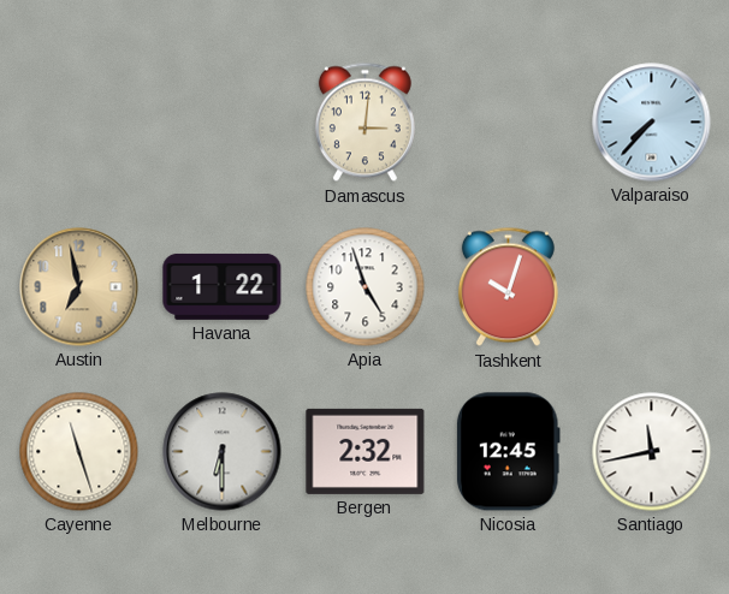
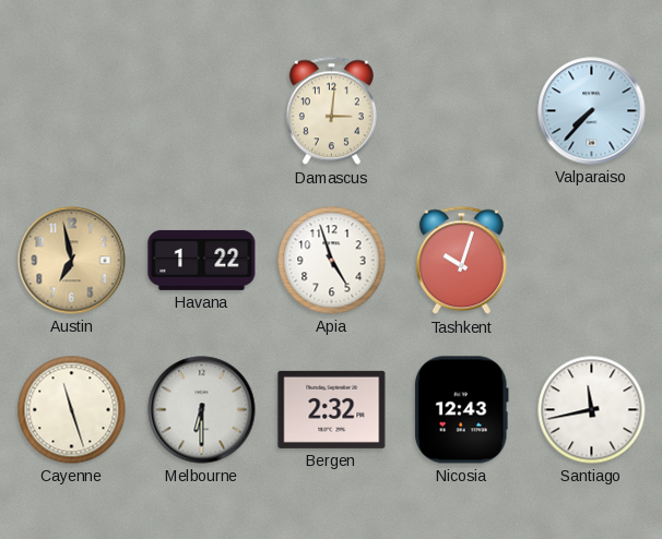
Nicosia: 12:45 -> 12:43
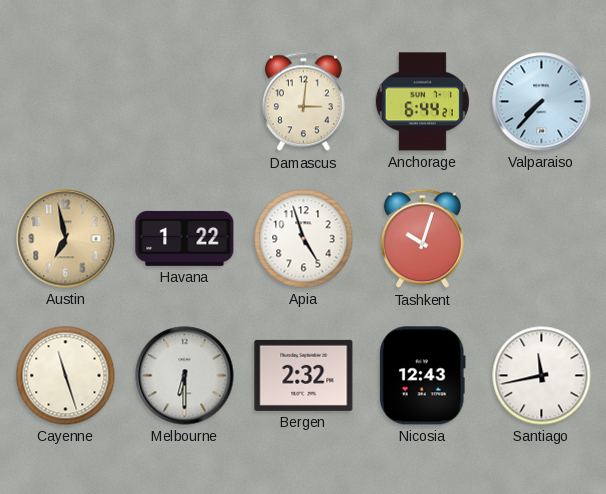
Anchorage: none -> 6:44
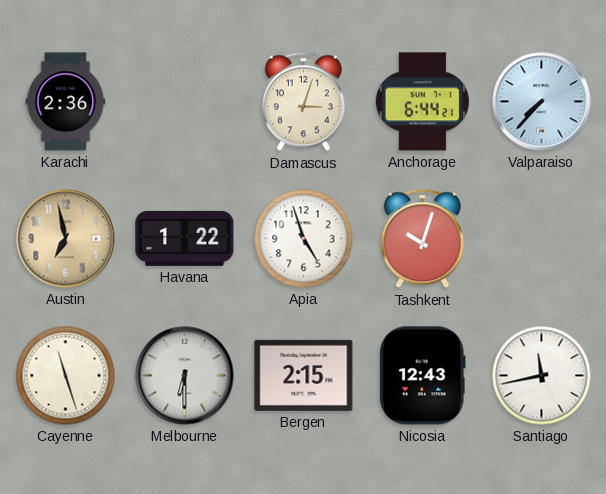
Karachi: none -> 2:36
Damascus: 3:01 -> 3:03
Bergen: 2:32 -> 2:15
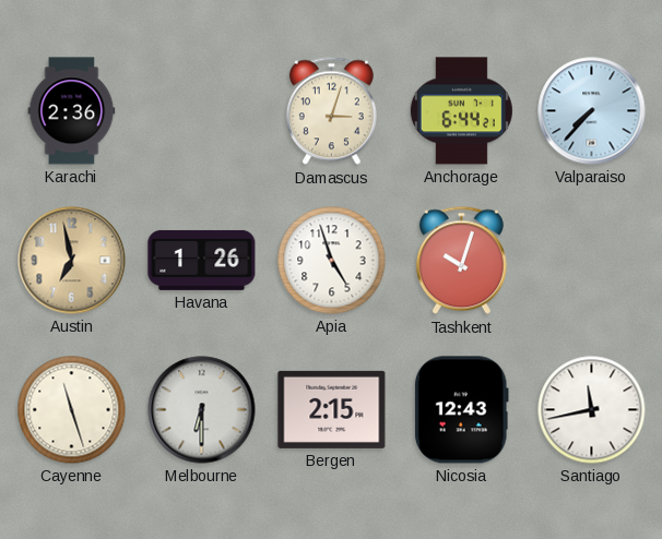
Havana: 1:22 -> 1:26
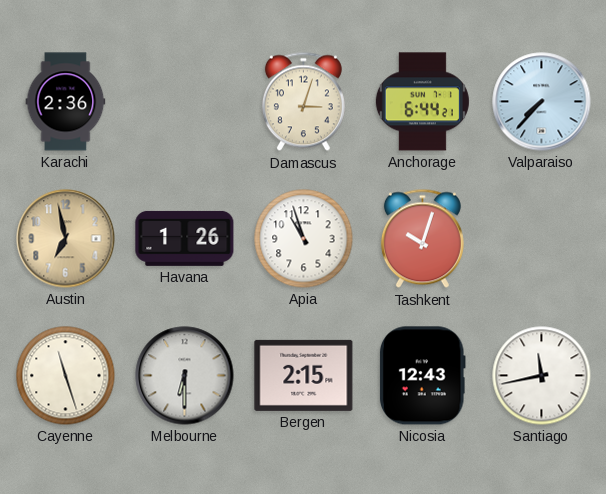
Apia: 4:57 -> 10:57
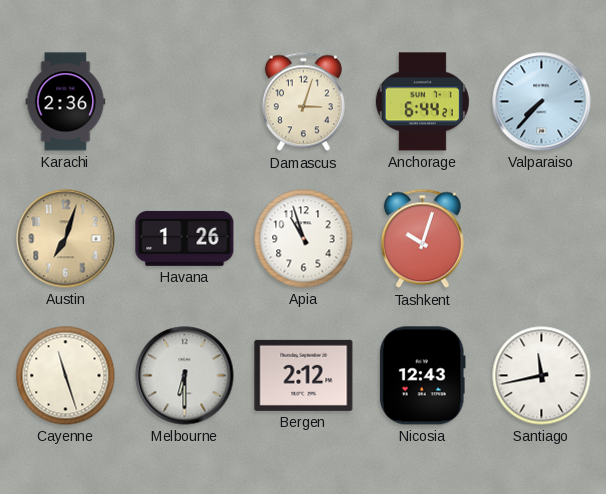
Austin: 6:58 -> 7:03
Bergen: 2:15 -> 2:12
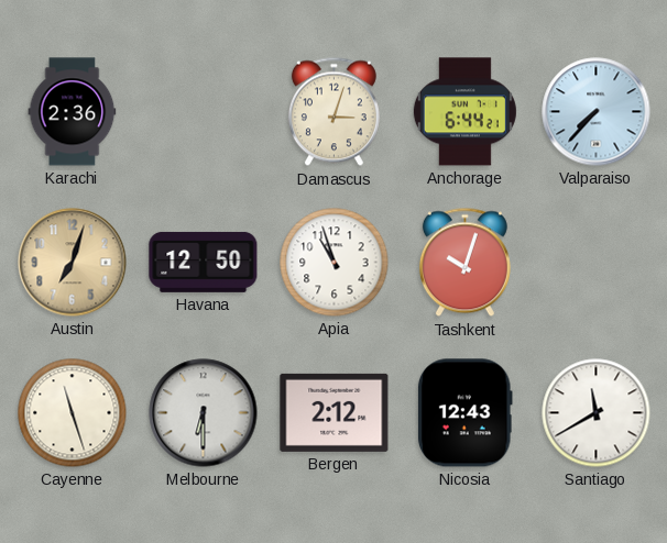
Havana: 1:26 -> 12:50
Santiago: 11:43 -> 11:40
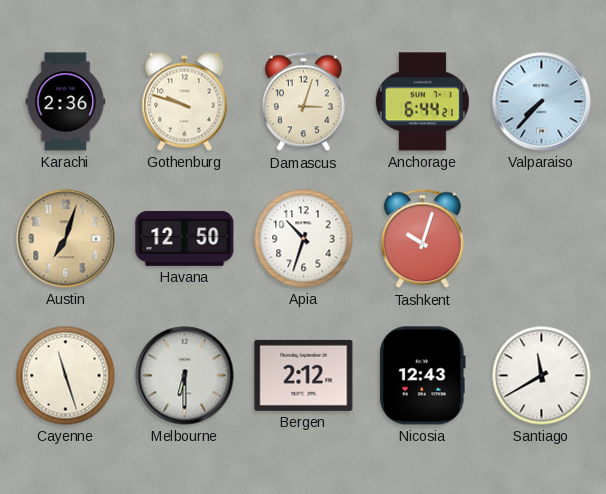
Gothenburg: none -> 9:48
Apia: 10:57 -> 10:33
